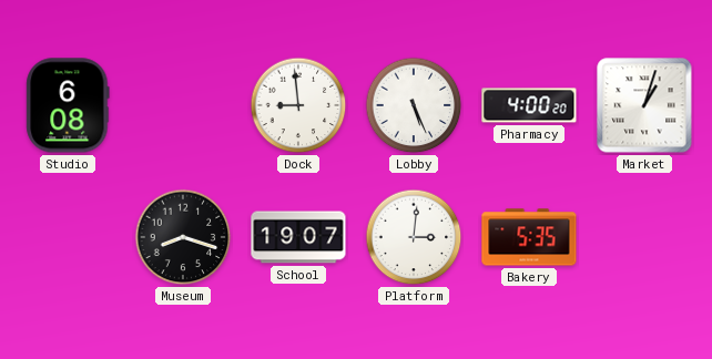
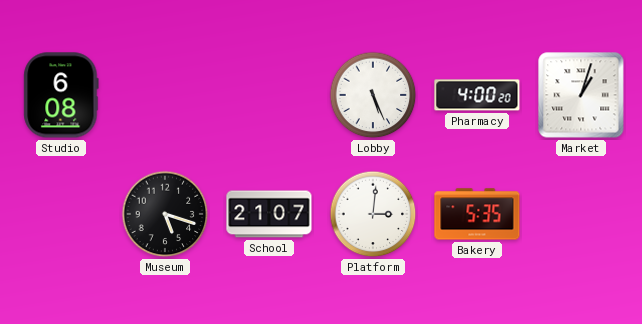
Dock: 8:59 -> none
Museum: 8:18 -> 5:18
School: 19:07 -> 21:07
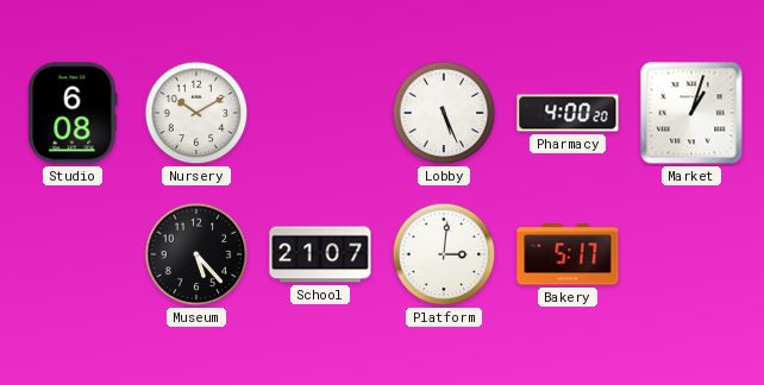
Nursery: none -> 10:10
Museum: 5:18 -> 5:23
Bakery: 5:35 -> 5:17
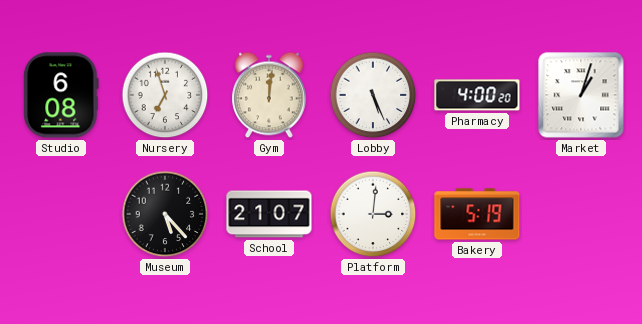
Nursery: 10:10 -> 6:57
Gym: none -> 12:01
Bakery: 5:17 -> 5:19
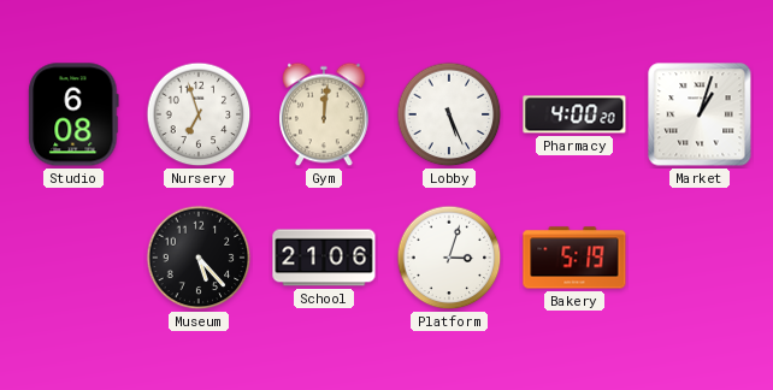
School: 21:07 -> 21:06
Platform: 3:01 -> 3:03
